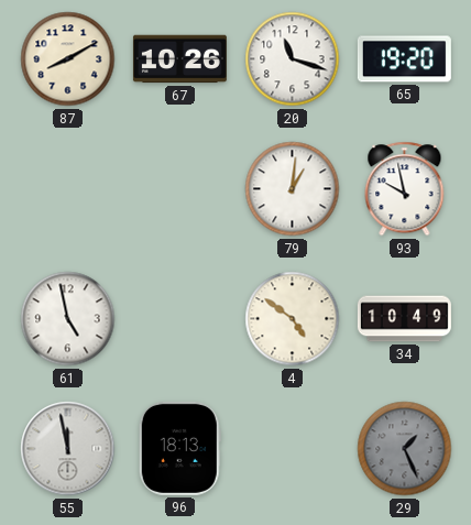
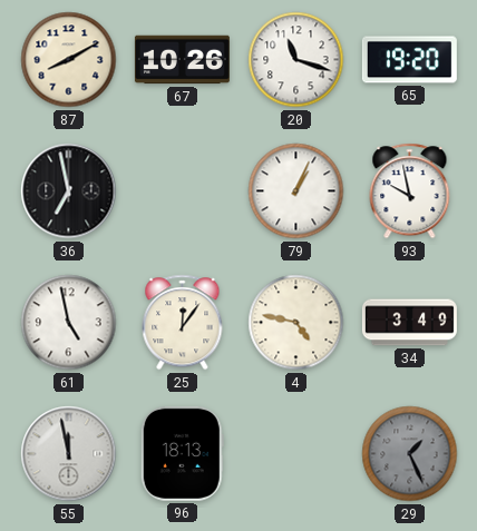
36: none -> 6:58
79: 1:01 -> 1:04
25: none -> 12:06
4: 4:51 -> 4:47
34: 10:49 -> 3:49
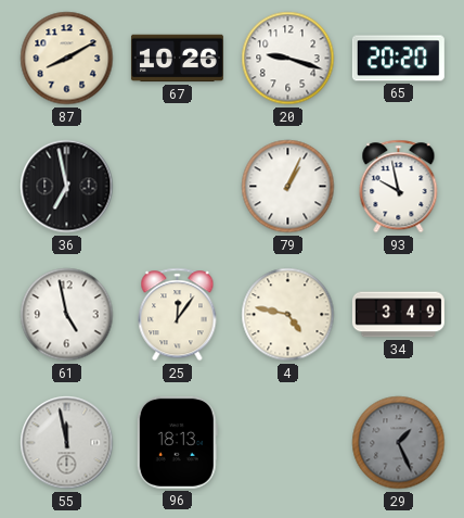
20: 11:18 -> 9:18
65: 19:20 -> 20:20
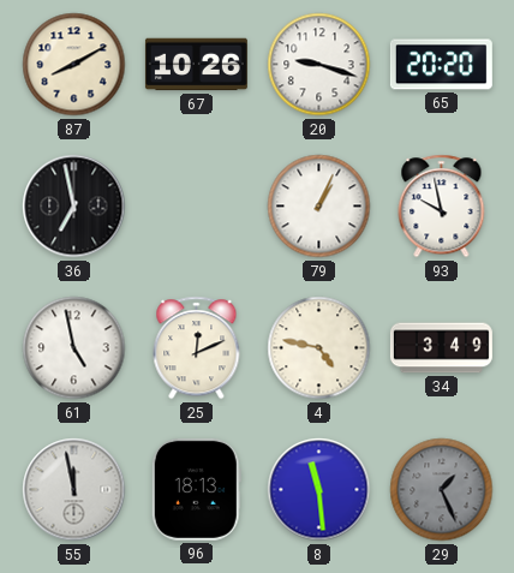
25: 12:06 -> 12:11
8: none -> 11:29
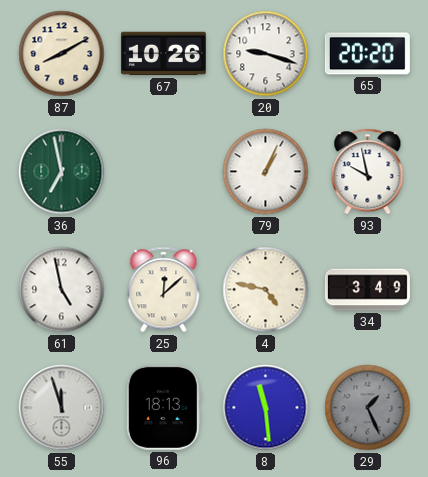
36 dial: black -> green
25: 12:11 -> 12:08
55: 11:58 -> 11:57
